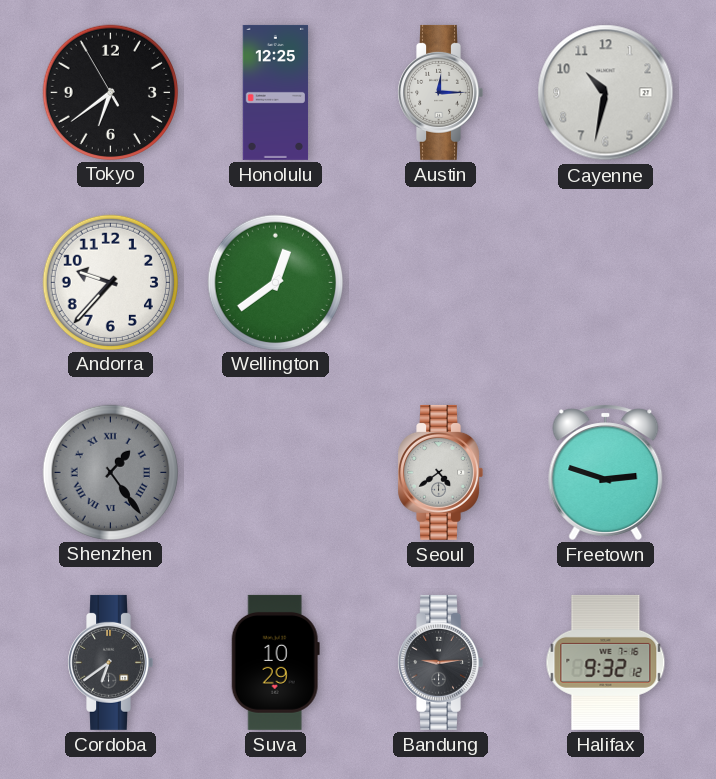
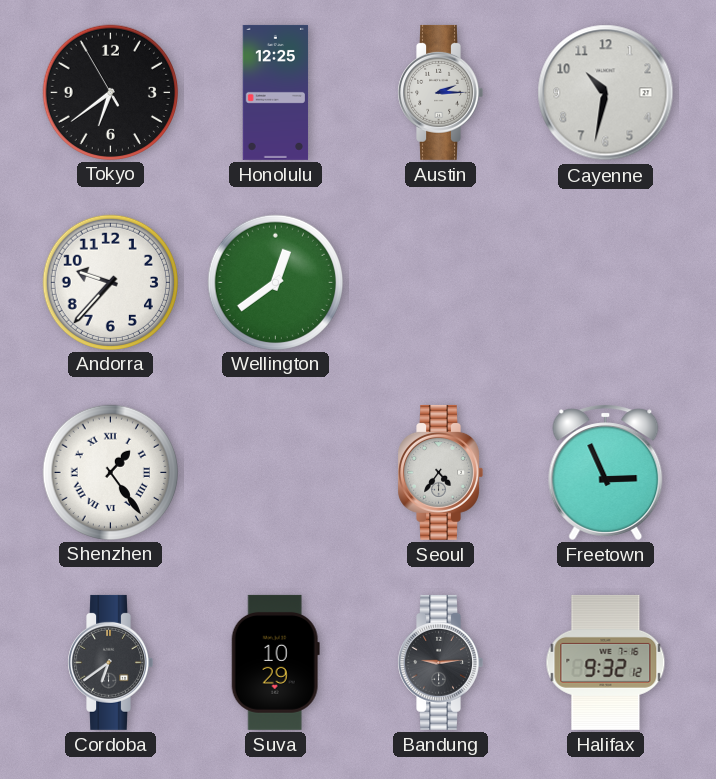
Austin: 12:15 -> 2:15
Shenzhen dial: grey -> white
Seoul: 4:39 -> 4:36
Freetown: 2:48 -> 2:56
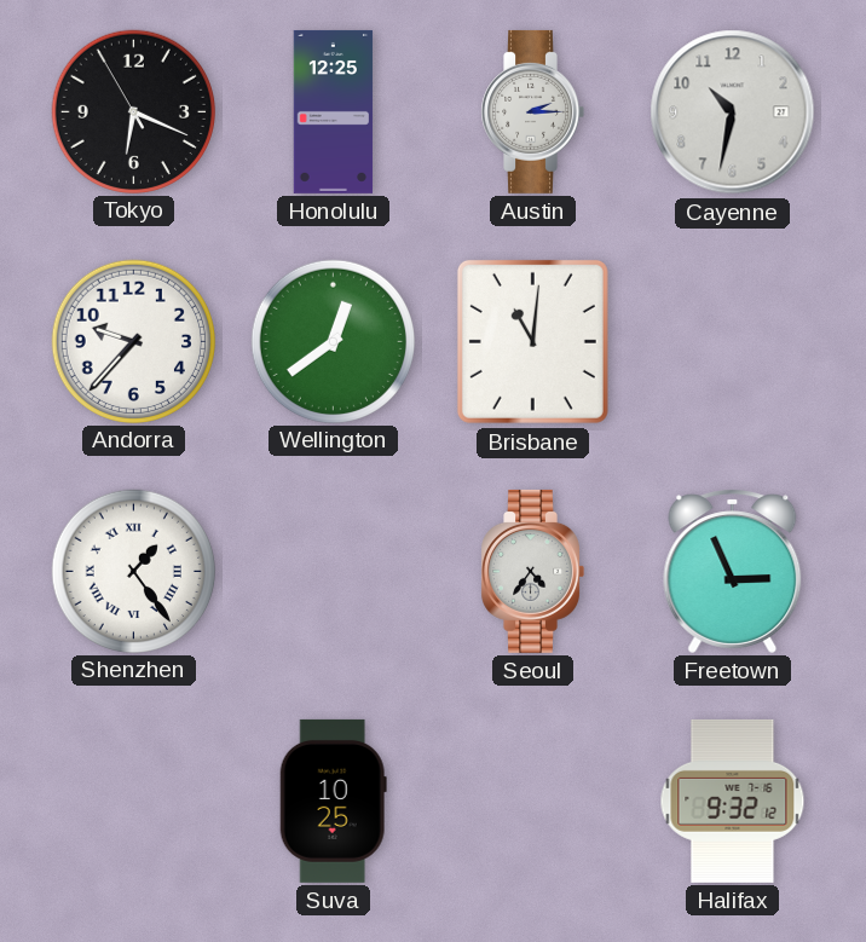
Tokyo: 6:38 -> 6:18
Brisbane: none -> 11:01
Cordoba: 6:39 -> none
Suva: 10:29 -> 10:25
Bandung: 9:14 -> none
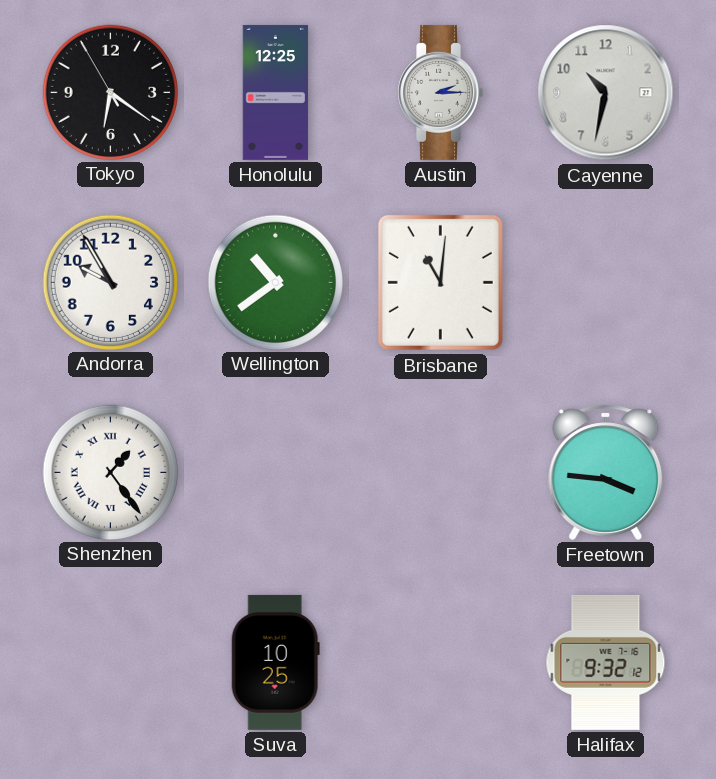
Tokyo: 6:18 -> 6:20
Andorra: 9:37 -> 9:55
Wellington: 12:39 -> 10:39
Seoul: 4:36 -> none
Freetown: 2:56 -> 3:46
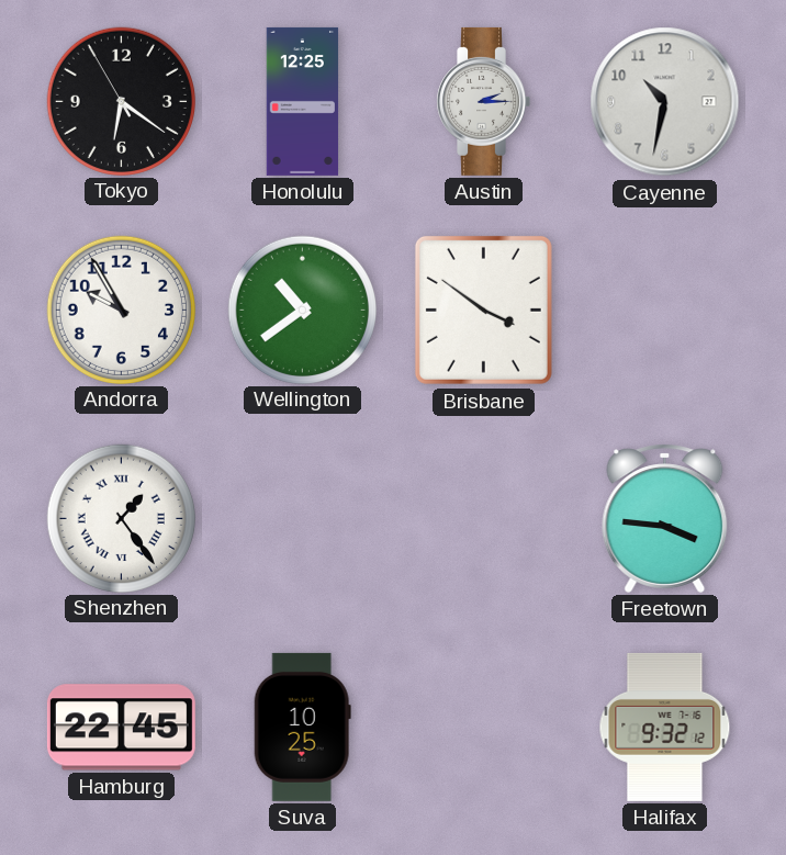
Brisbane: 11:01 -> 3:51
Hamburg: none -> 22:45
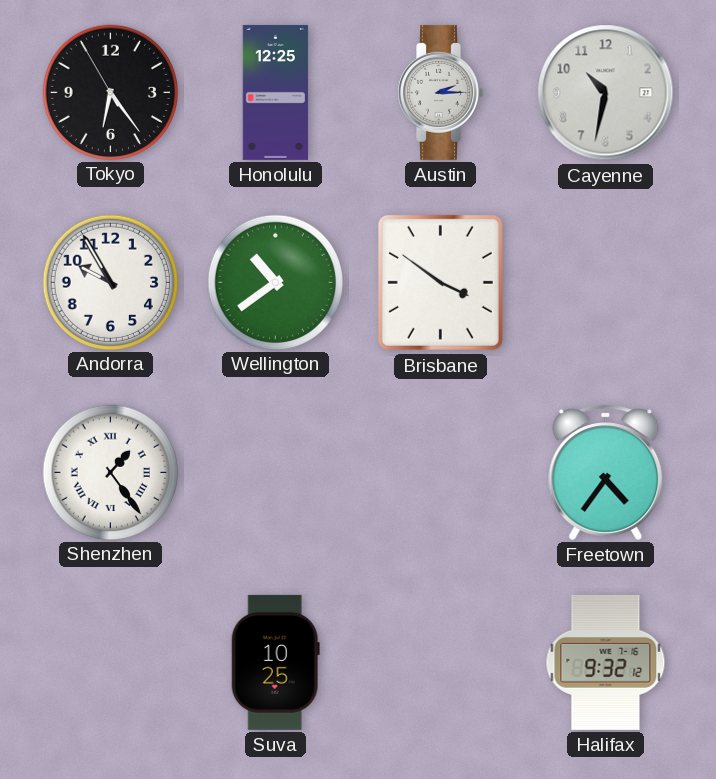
Tokyo: 6:20 -> 6:23
Freetown: 3:46 -> 4:36
Hamburg: 22:45 -> none
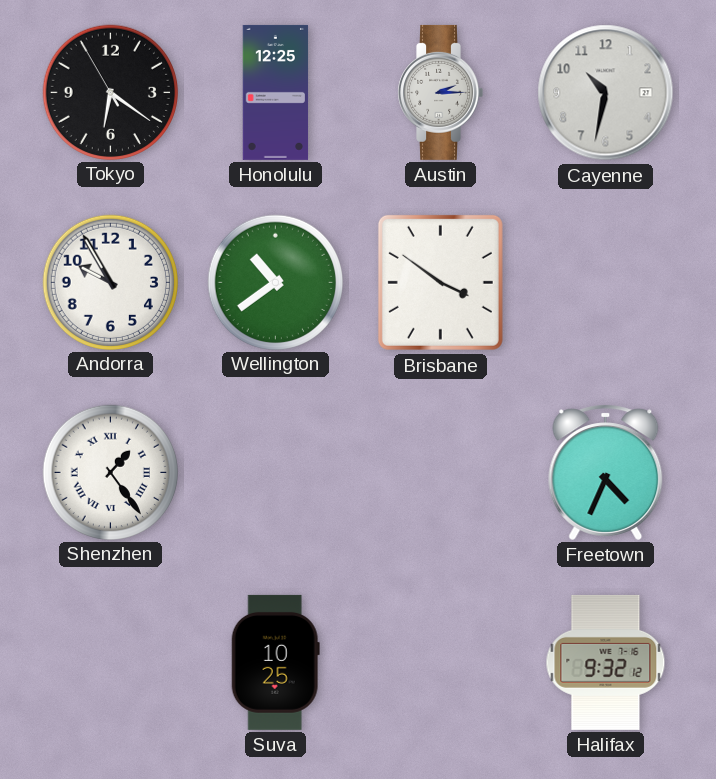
Tokyo: 6:23 -> 6:20
Freetown: 4:36 -> 4:34
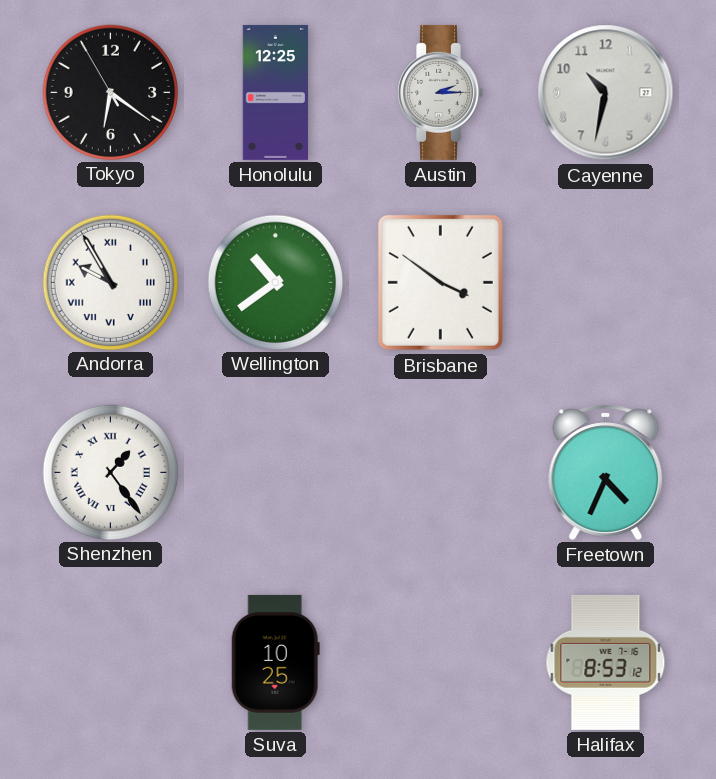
Andorra numerals: Arabic -> Roman
Halifax: 9:32 -> 8:53
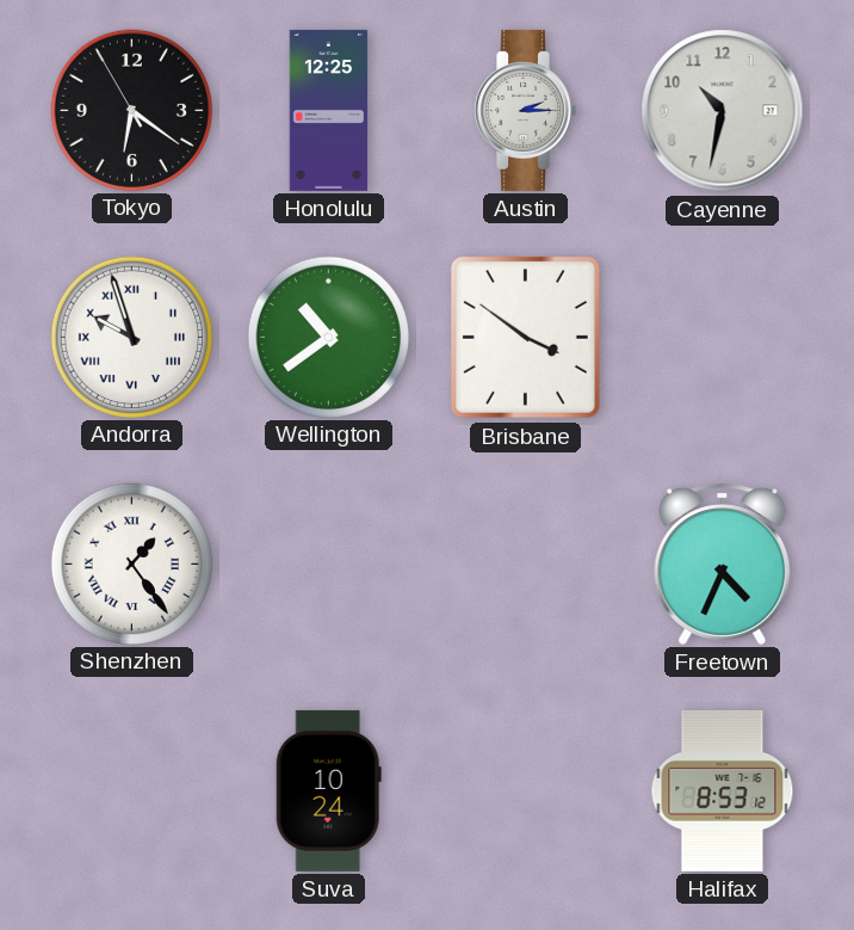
Andorra: 9:55 -> 9:57
Suva: 10:25 -> 10:24
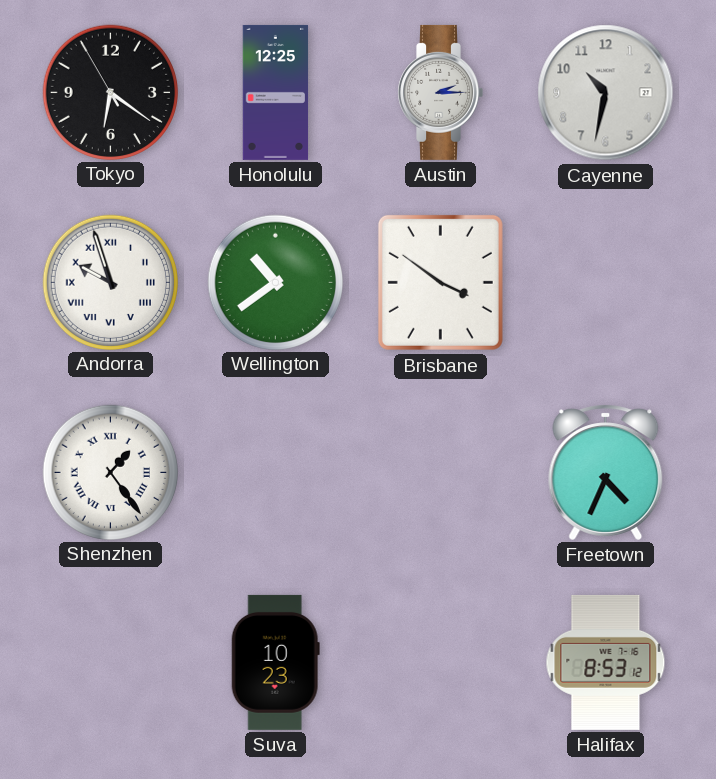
Suva: 10:24 -> 10:23
